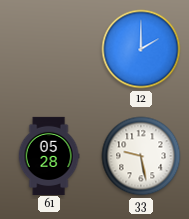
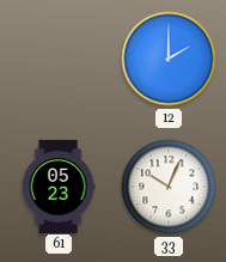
61: 05:28 -> 05:23
33: 9:28 -> 10:04
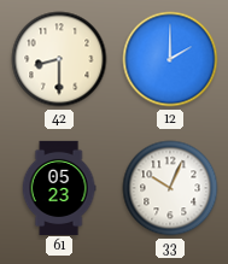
42: none -> 8:30
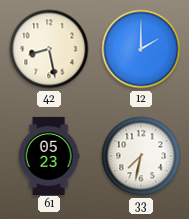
42: 8:30 -> 8:28
33: 10:04 -> 7:32
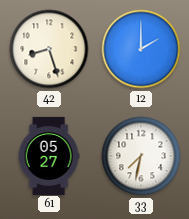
42: 8:28 -> 8:27
61: 05:23 -> 05:27
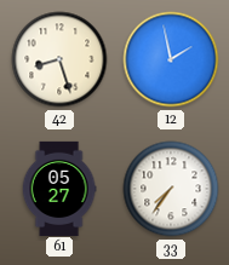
12: 2:00 -> 1:58
33: 7:32 -> 7:36
